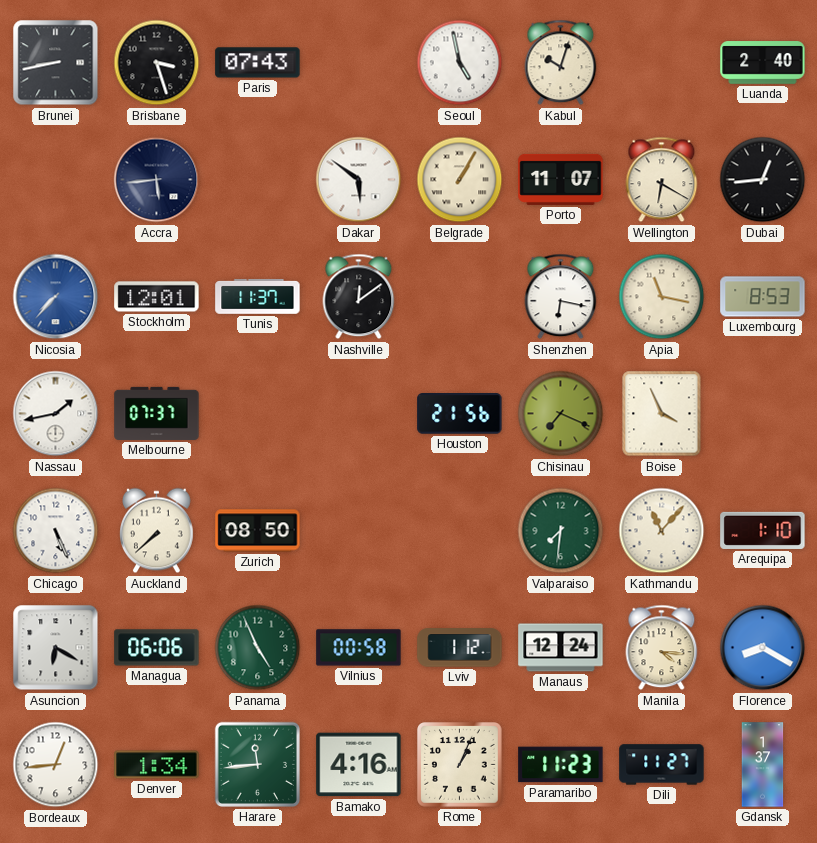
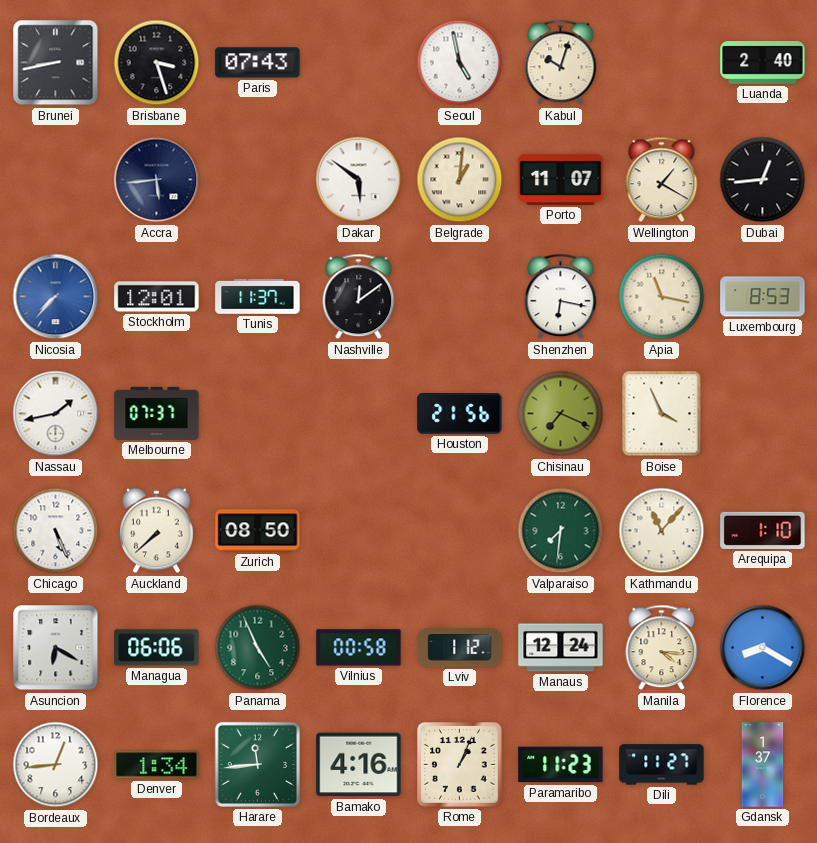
Belgrade: 1:05 -> 1:01
Wellington: 6:20 -> 1:20
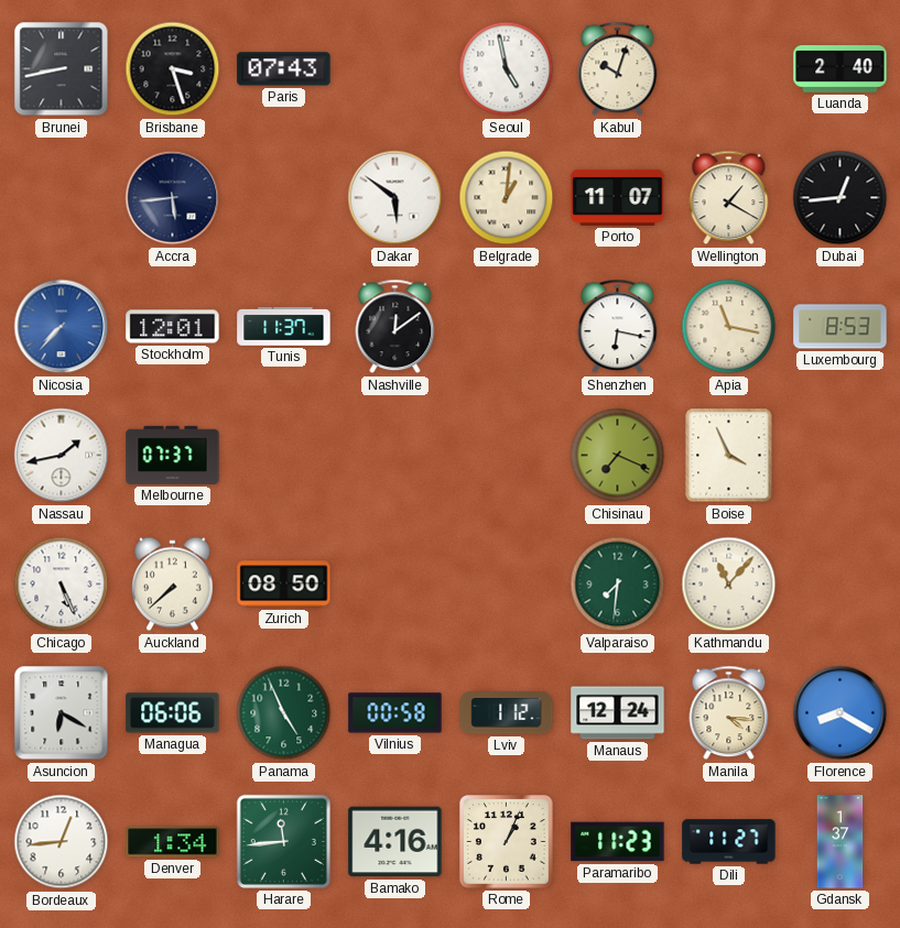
Houston: 21:56 -> none
Arequipa: 1:10 -> none
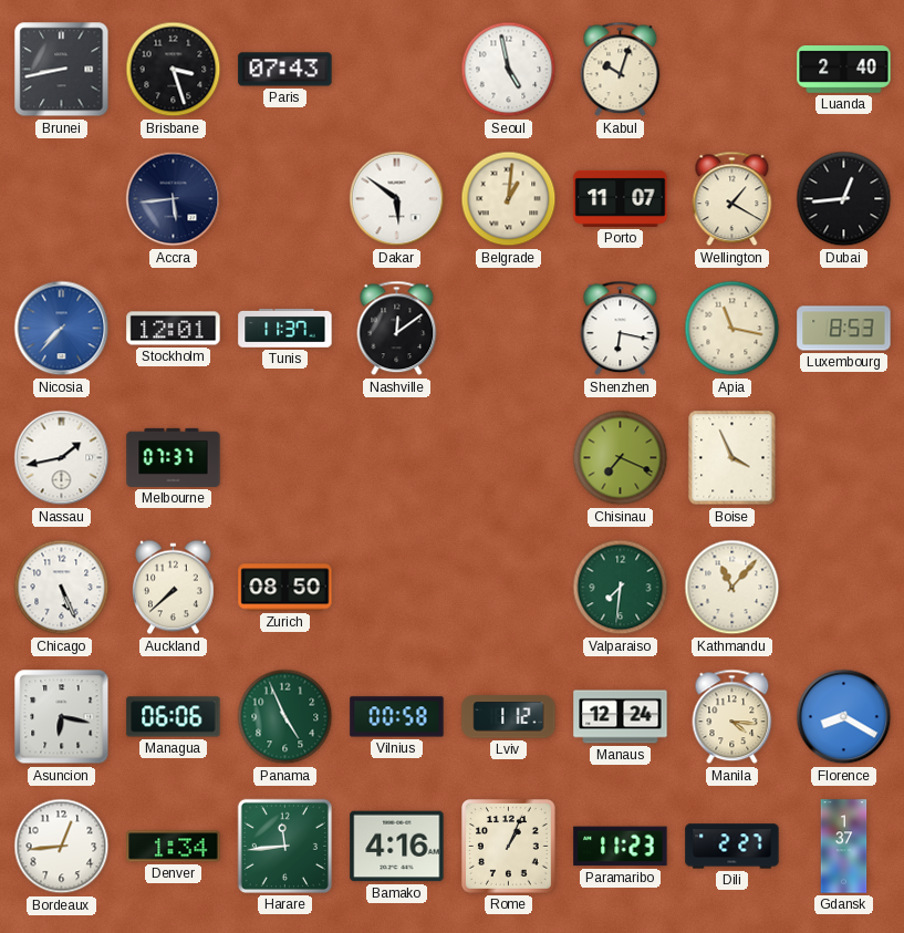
Asuncion: 6:20 -> 6:17
Dili: 11:27 -> 2:27
